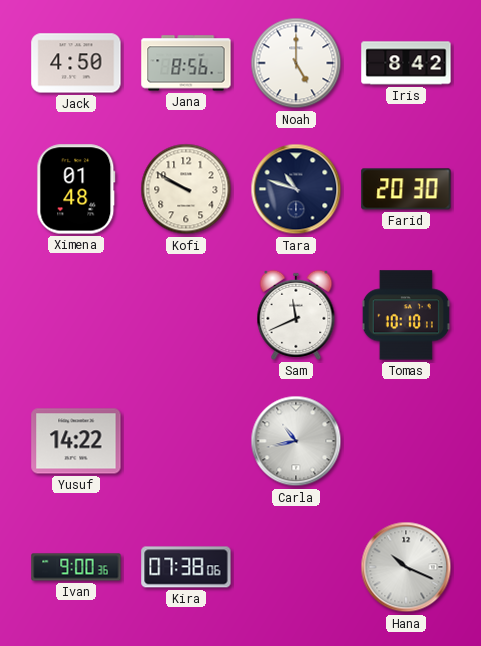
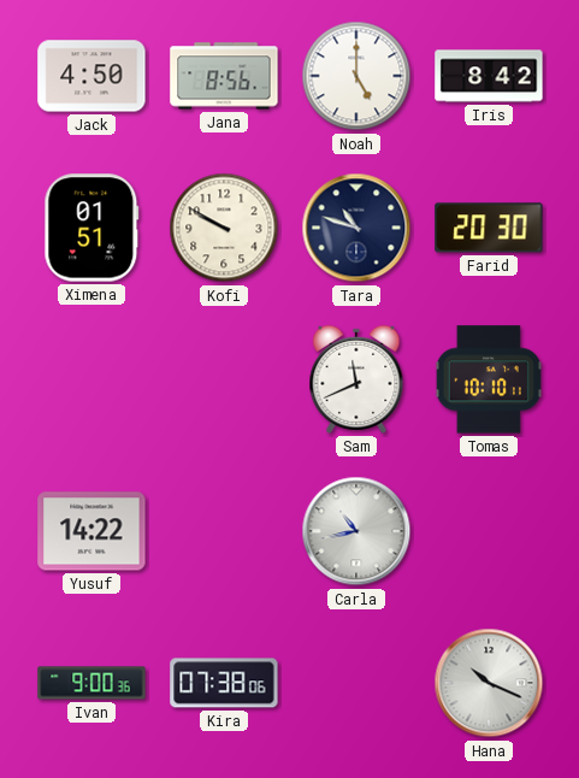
Ximena: 01:48 -> 01:51
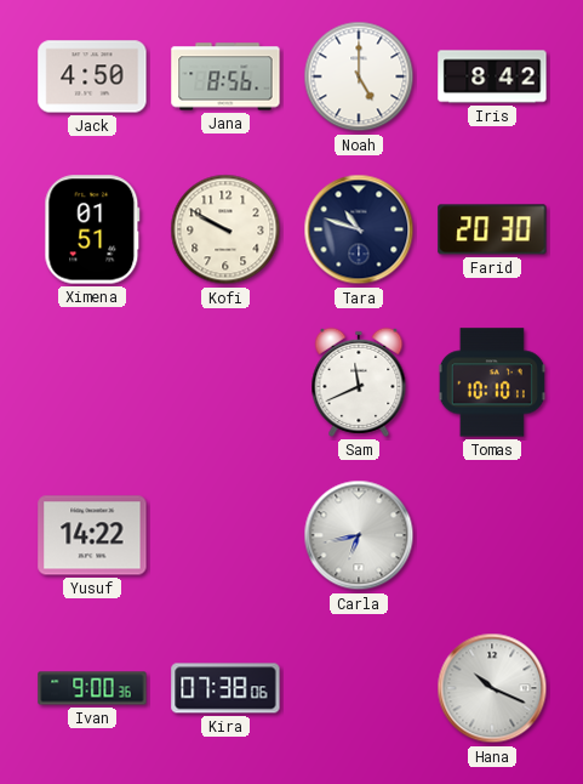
Carla: 10:43 -> 6:43
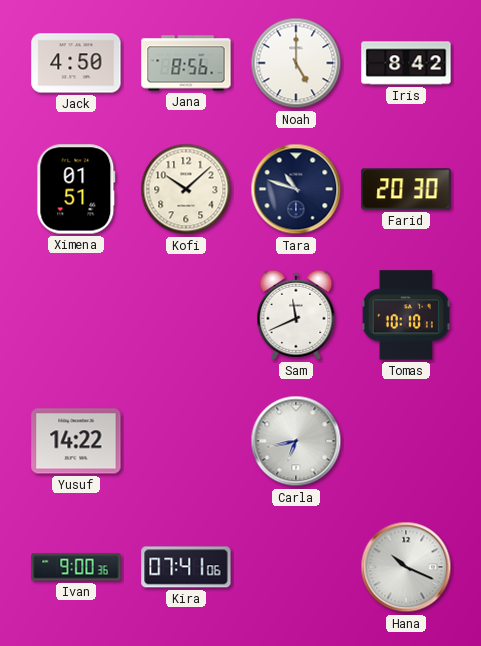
Kofi: 9:50 -> 10:08
Kira: 07:38 -> 07:41
